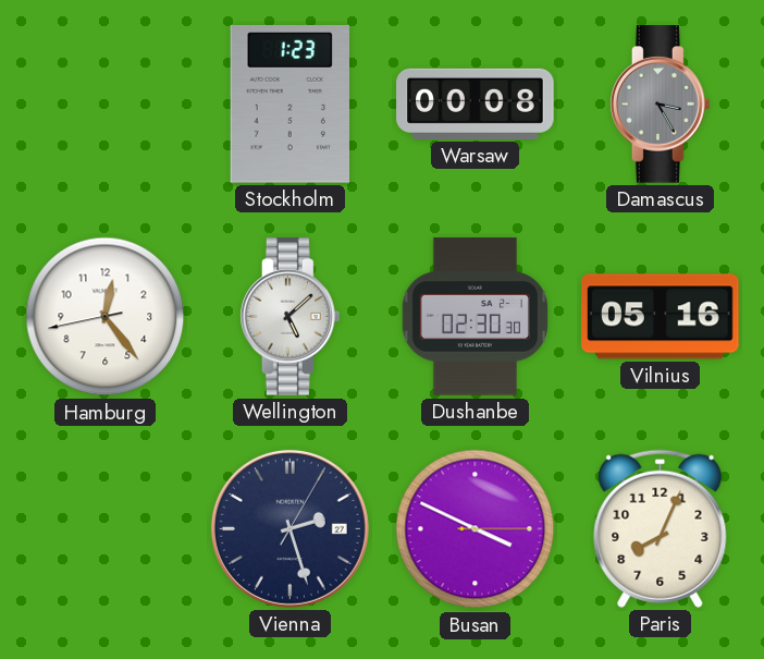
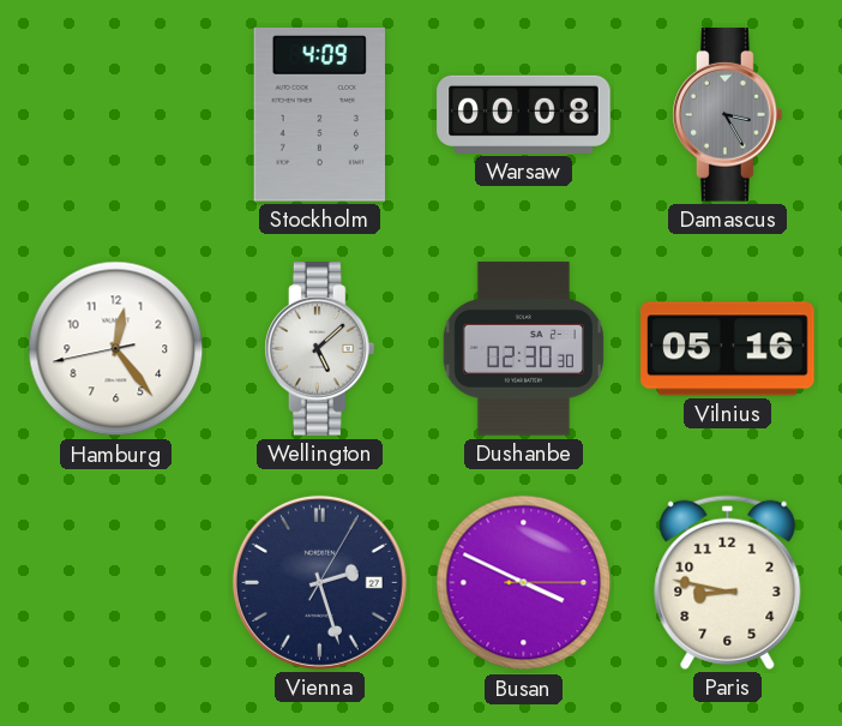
Stockholm: 1:23 -> 4:09
Paris: 8:04 -> 8:47
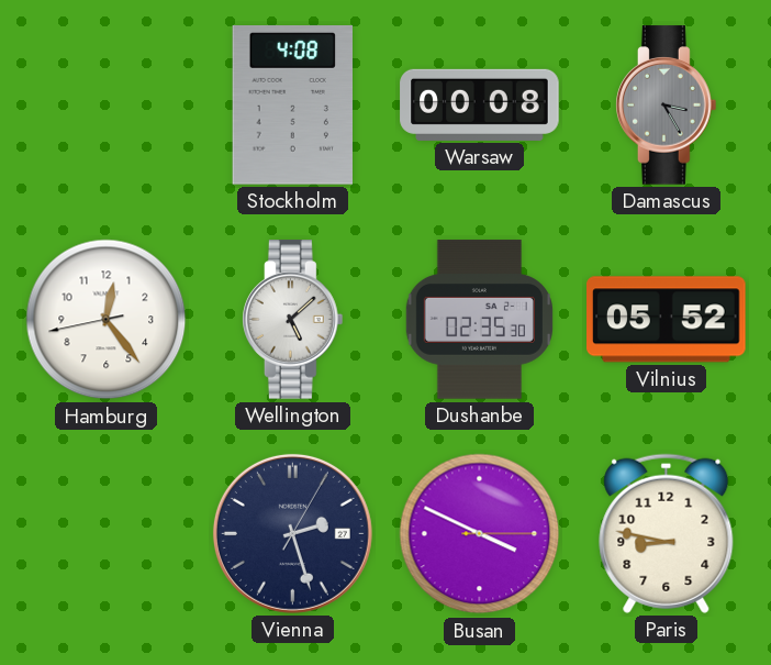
Stockholm: 4:09 -> 4:08
Dushanbe: 02:30 -> 02:35
Vilnius: 05:16 -> 05:52
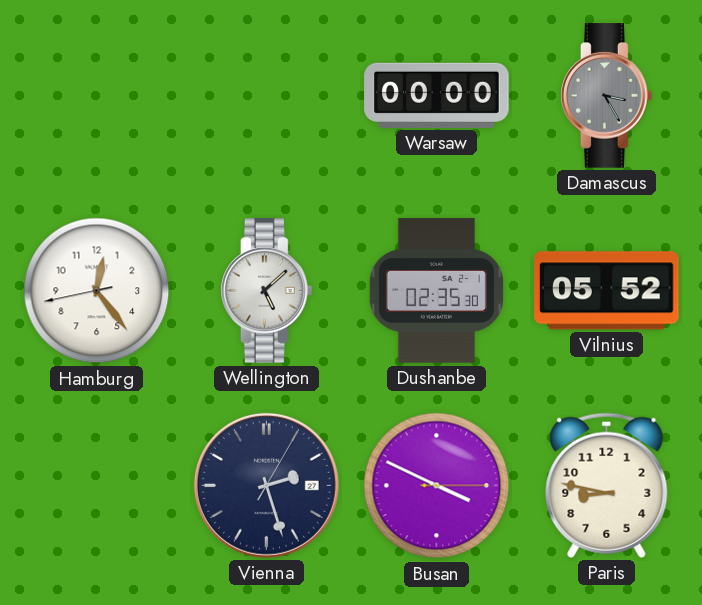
Stockholm: 4:08 -> none
Warsaw: 00:08 -> 00:00
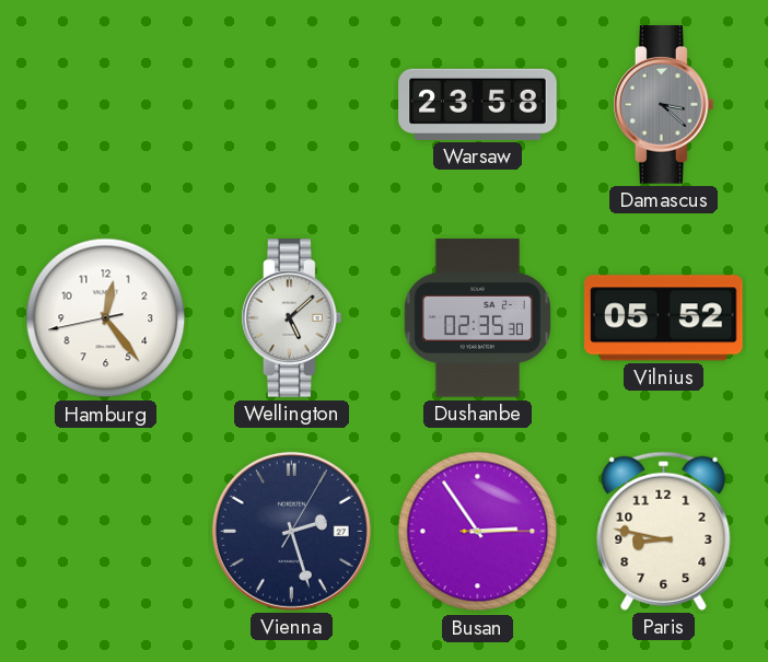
Warsaw: 00:00 -> 23:58
Damascus: 3:25 -> 3:22
Busan: 3:49 -> 2:54
